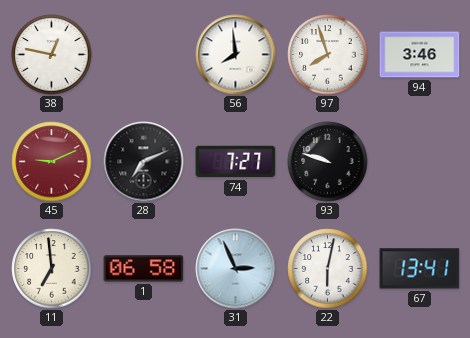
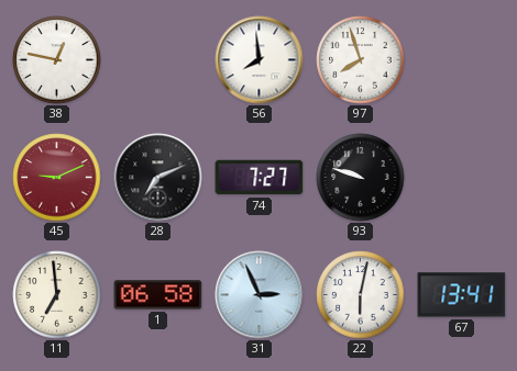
94: 3:46 -> none
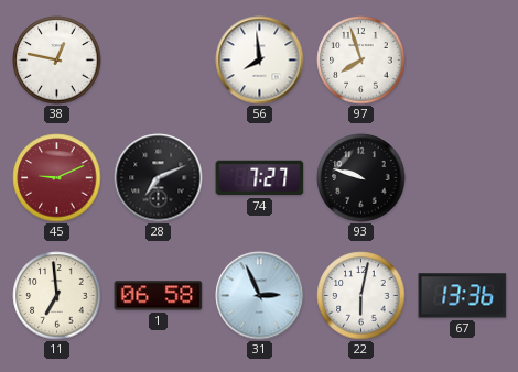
67: 13:41 -> 13:36
